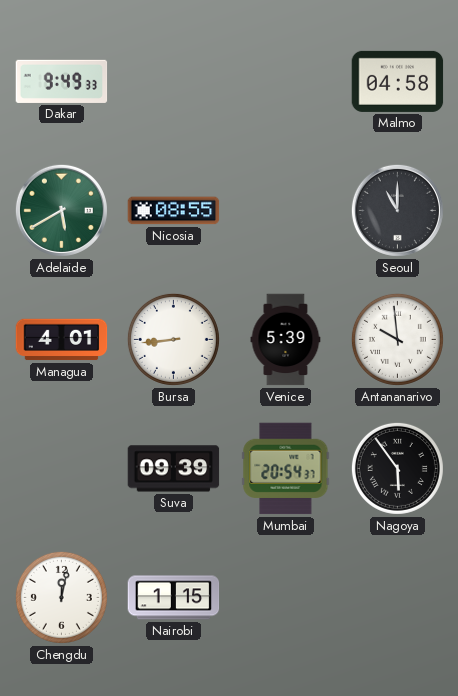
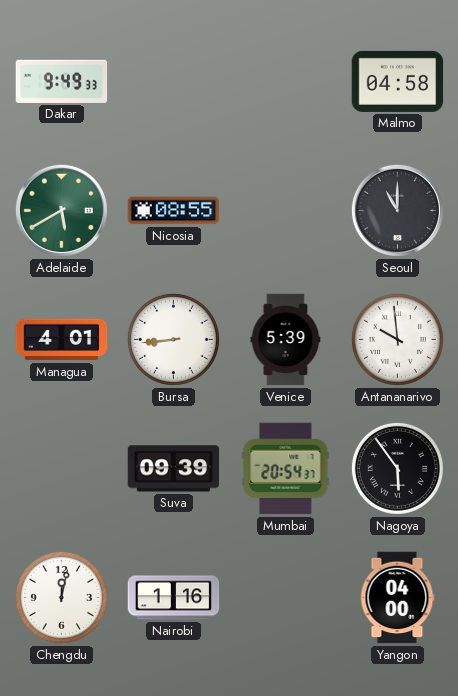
Nairobi: 1:15 -> 1:16
Yangon: none -> 04:00
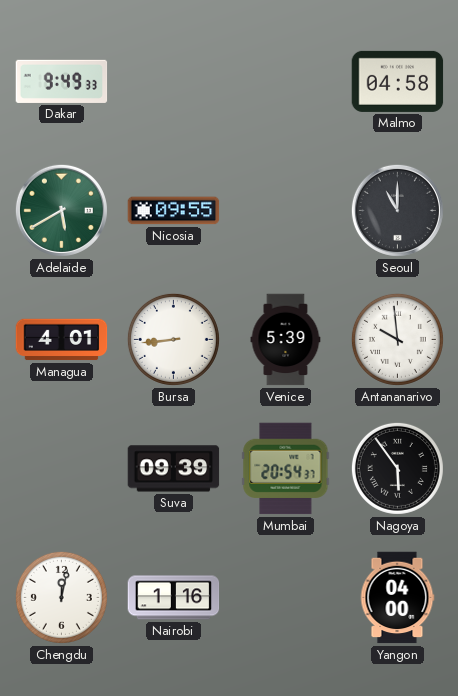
Nicosia: 08:55 -> 09:55
